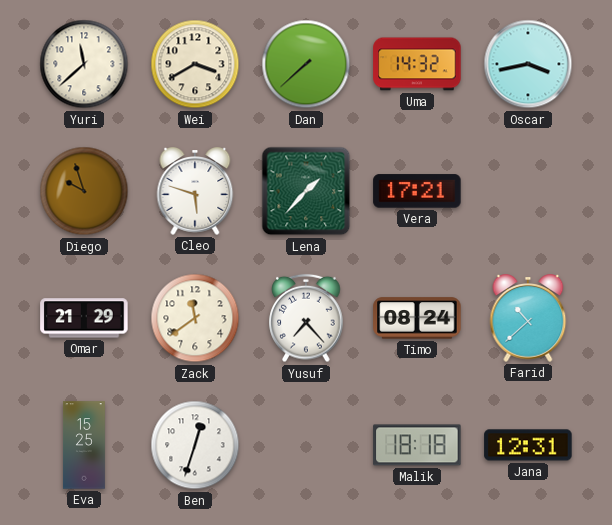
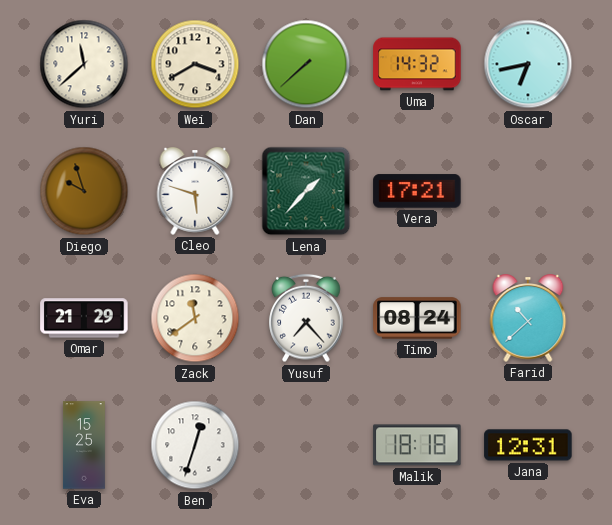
Oscar: 3:43 -> 6:43
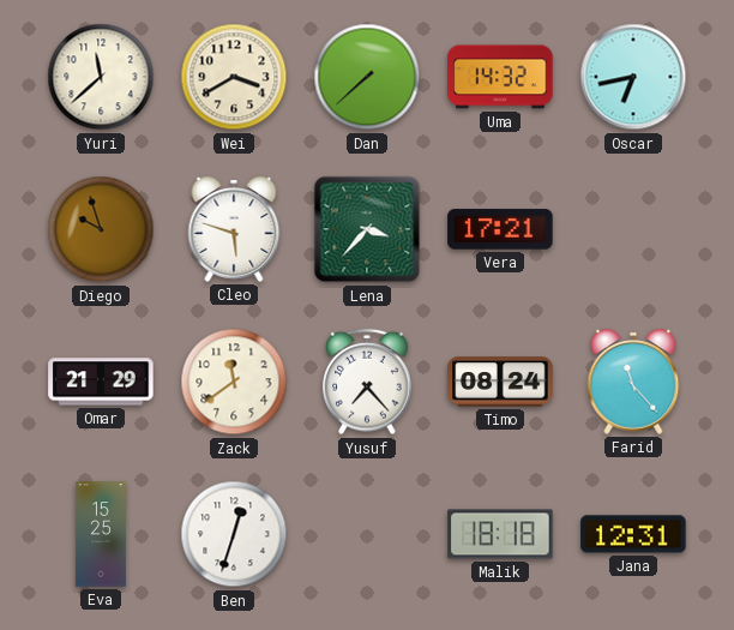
Lena: 1:37 -> 3:37
Farid: 10:38 -> 11:23
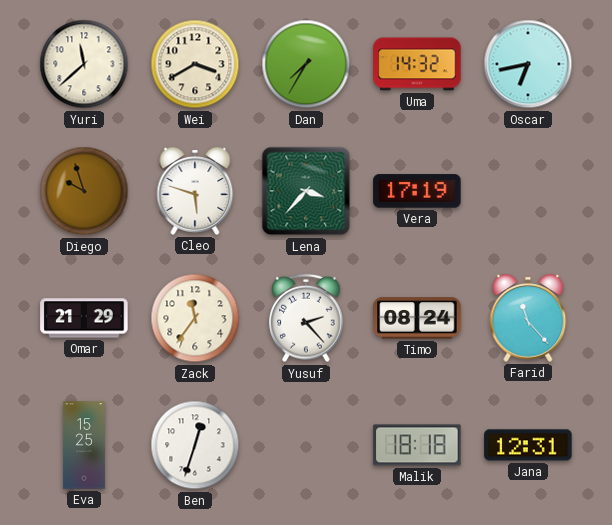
Dan: 7:38 -> 7:35
Vera: 17:21 -> 17:19
Zack: 11:39 -> 11:36
Yusuf: 7:23 -> 2:23
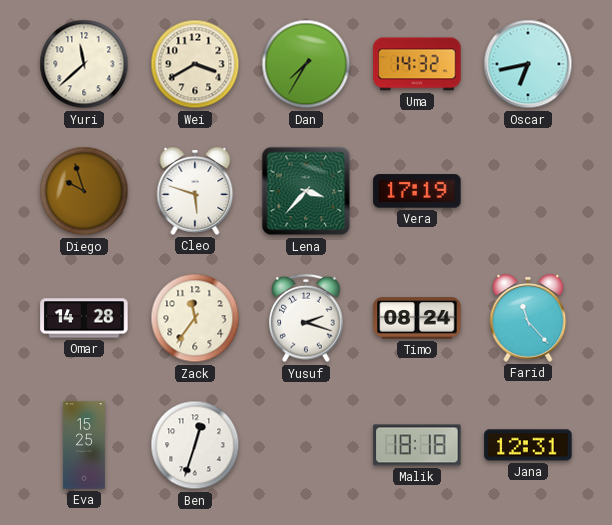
Omar: 21:29 -> 14:28
Yusuf: 2:23 -> 2:18
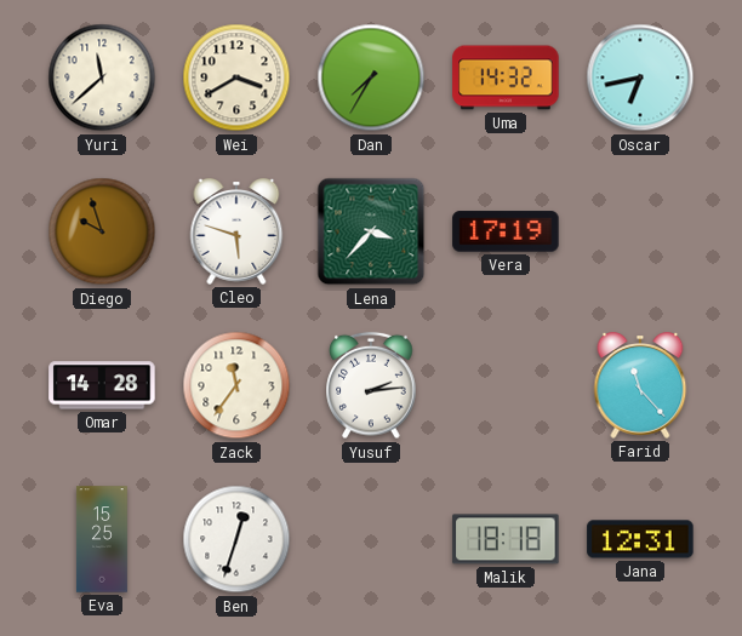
Yusuf: 2:18 -> 2:14
Timo: 08:24 -> none
